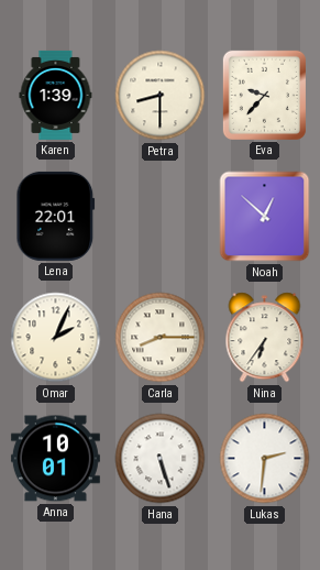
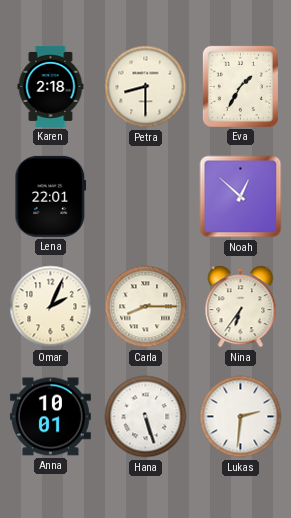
Karen: 1:39 -> 2:18
Eva: 9:37 -> 1:35
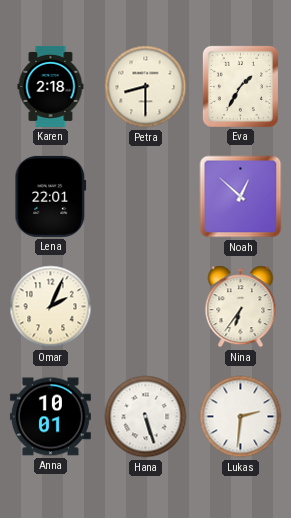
Carla: 8:15 -> none
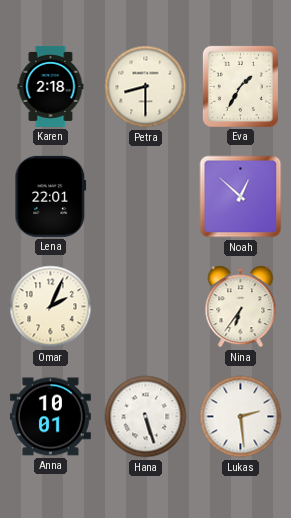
Lukas: 2:31 -> 2:29
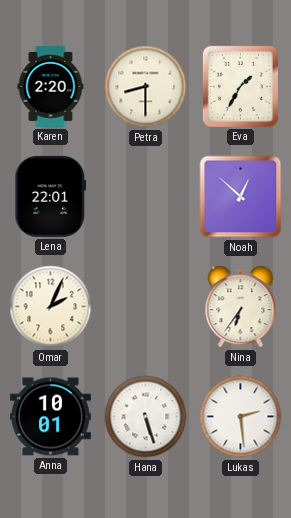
Karen: 2:18 -> 2:20
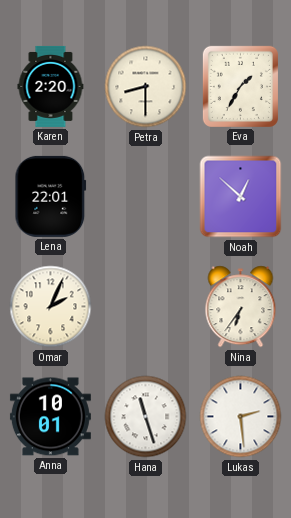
Hana: 5:27 -> 11:27
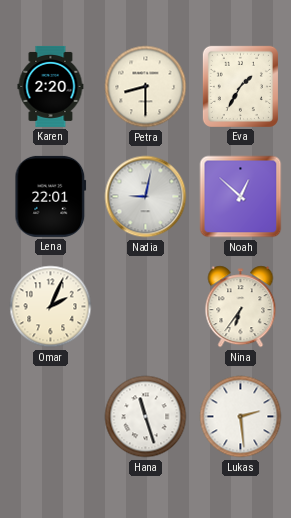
Nadia: none -> 9:02
Anna: 10:01 -> none
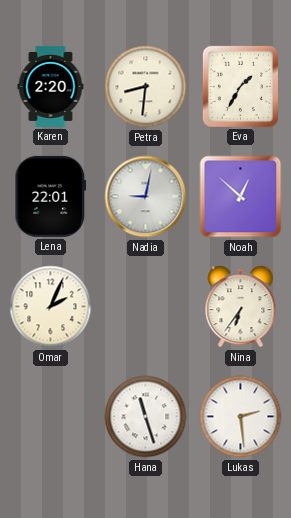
Petra: 8:30 -> 8:31
